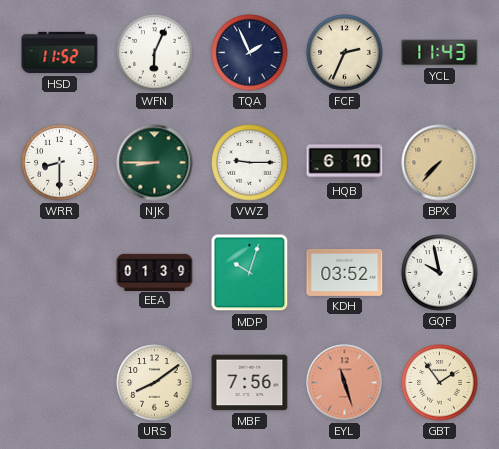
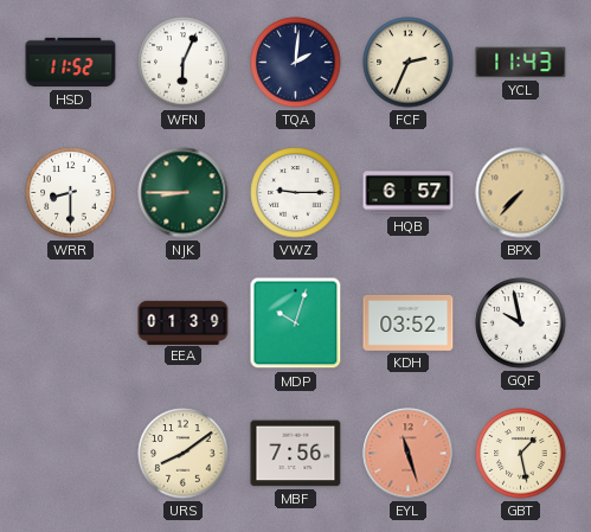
TQA: 1:56 -> 2:01
HQB: 6:10 -> 6:57
GBT: 1:54 -> 1:28
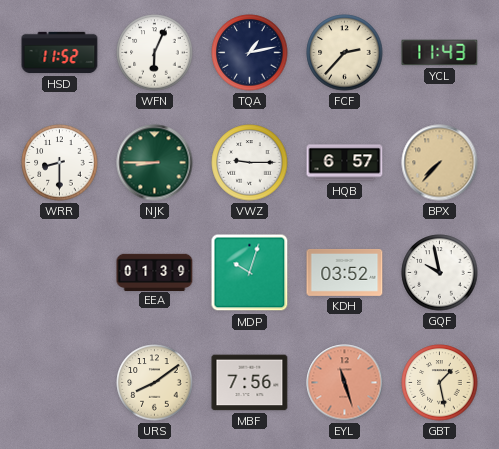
TQA: 2:01 -> 1:13
FCF: 2:34 -> 2:37
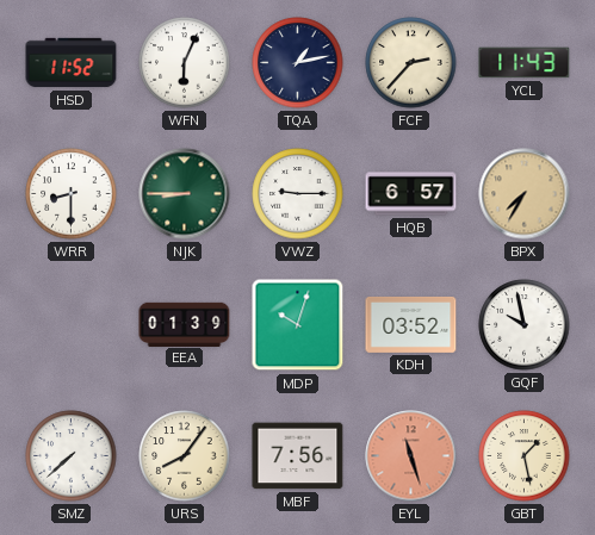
BPX: 7:37 -> 7:35
SMZ: none -> 7:38
URS: 8:09 -> 8:06
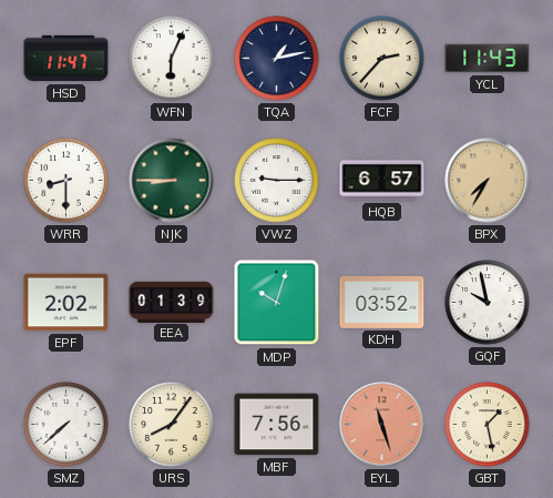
HSD: 11:52 -> 11:47
EPF: none -> 2:02
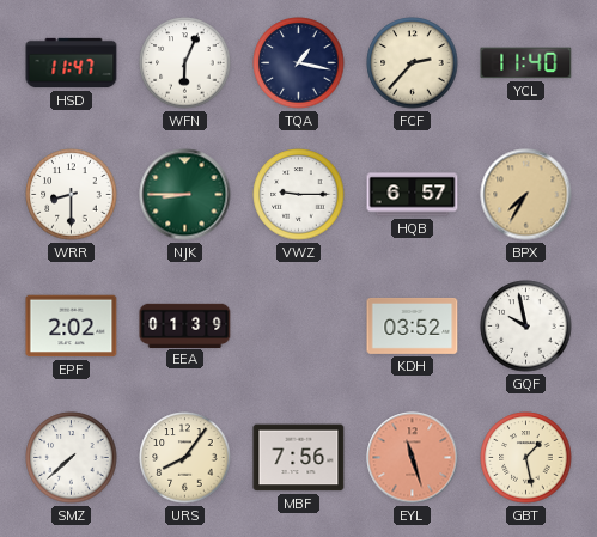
TQA: 1:13 -> 1:17
YCL: 11:43 -> 11:40
MDP: 10:03 -> none
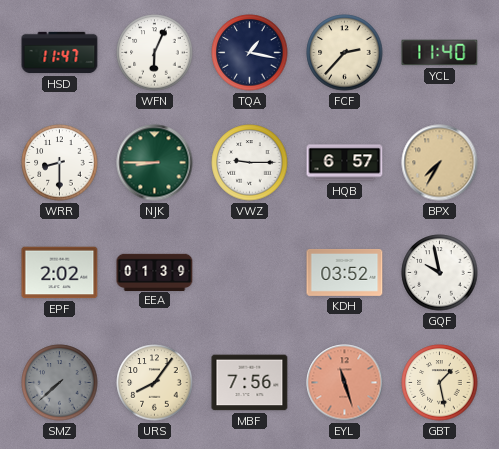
SMZ dial: white -> grey
